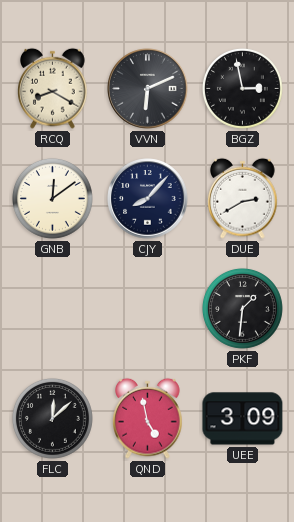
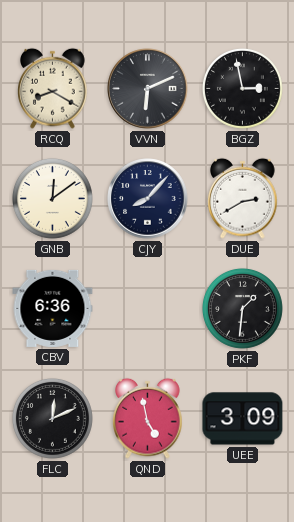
CBV: none -> 6:36
FLC: 12:08 -> 12:11
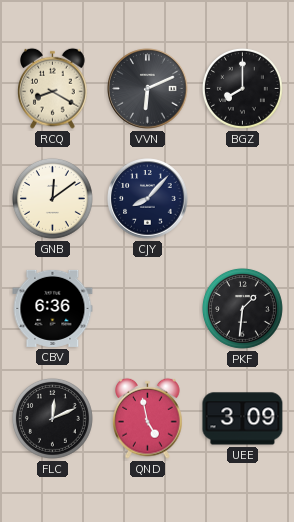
BGZ: 2:58 -> 8:00
DUE: 2:40 -> none
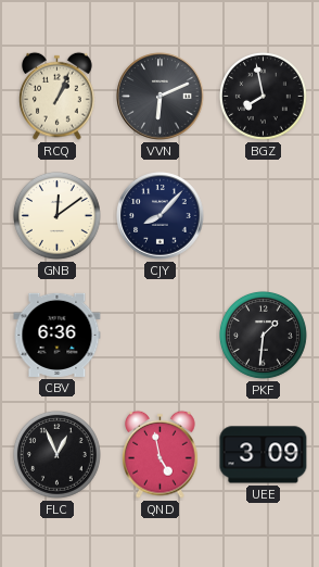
RCQ: 8:20 -> 1:04
BGZ: 8:00 -> 7:58
FLC: 12:11 -> 12:56
